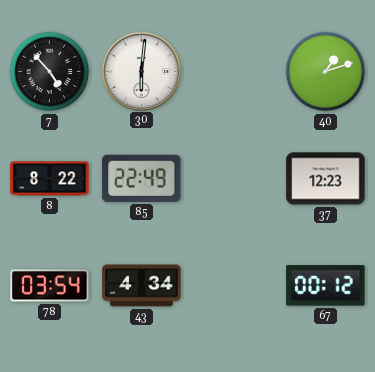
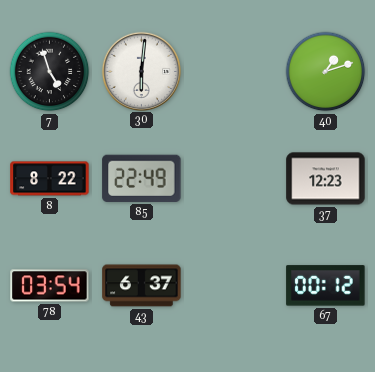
7: 4:53 -> 4:57
43: 4:34 -> 6:37
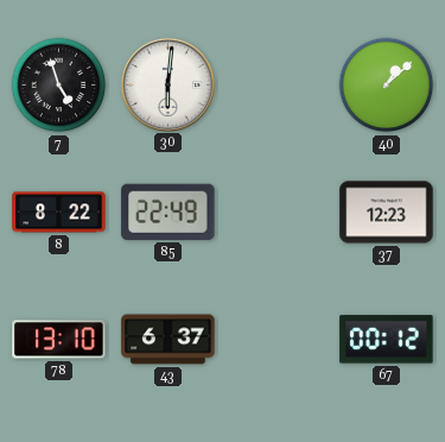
40: 1:12 -> 1:08
78: 03:54 -> 13:10
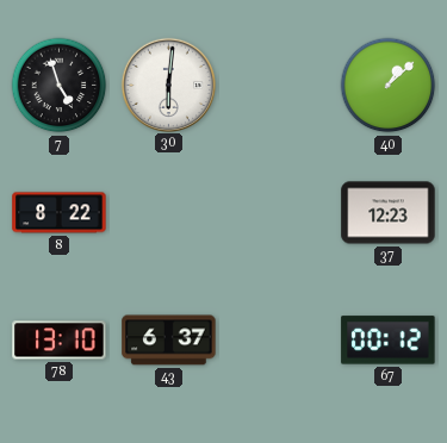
85: 22:49 -> none
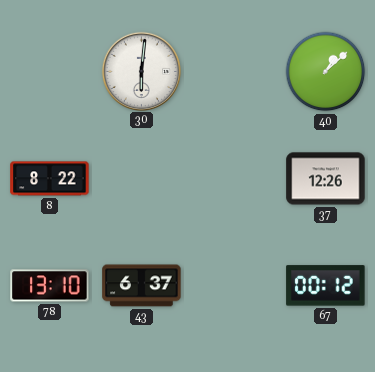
7: 4:57 -> none
37: 12:23 -> 12:26
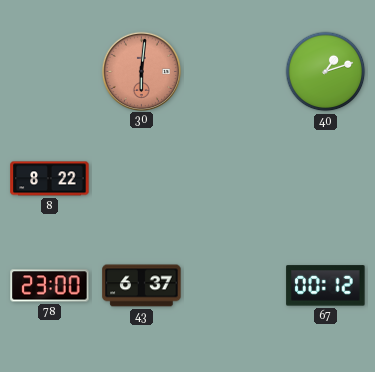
30 dial: white -> salmon
40: 1:08 -> 1:12
37: 12:26 -> none
78: 13:10 -> 23:00
